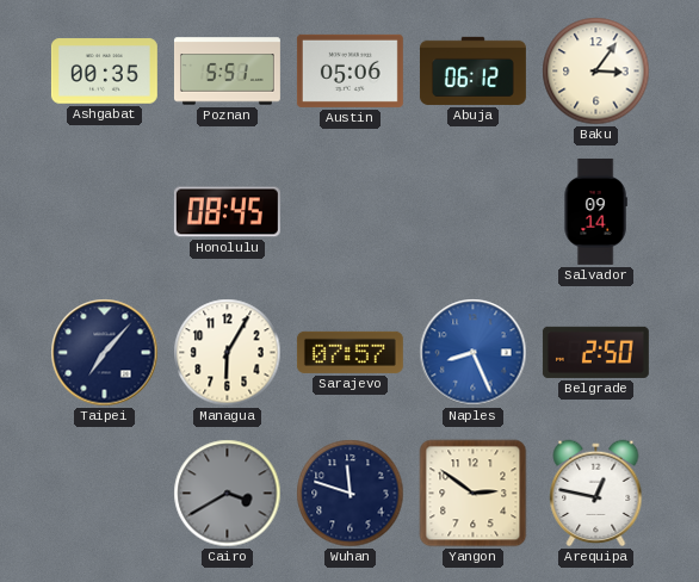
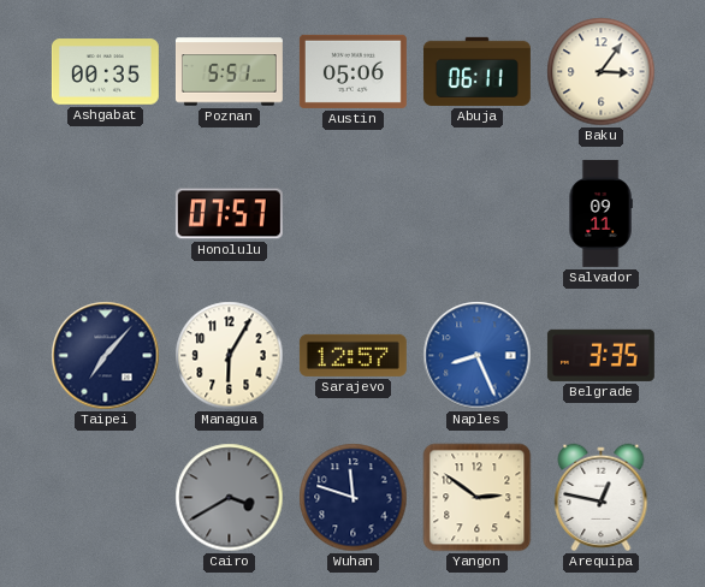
Abuja: 06:12 -> 06:11
Honolulu: 08:45 -> 07:57
Salvador: 09:14 -> 09:11
Sarajevo: 07:57 -> 12:57
Belgrade: 2:50 -> 3:35
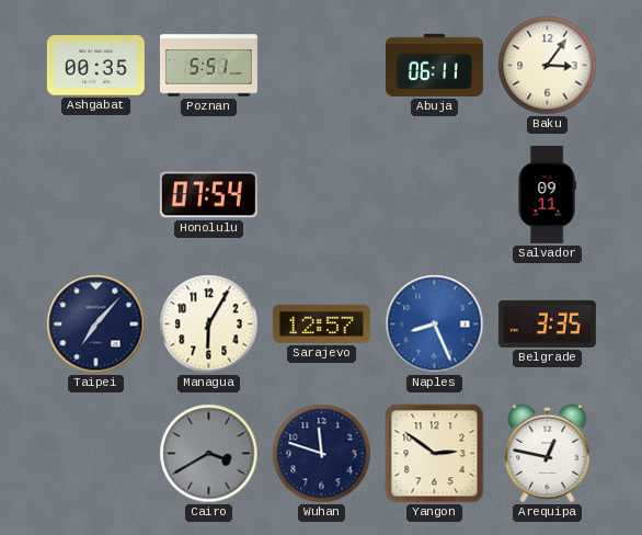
Austin: 05:06 -> none
Honolulu: 07:57 -> 07:54
